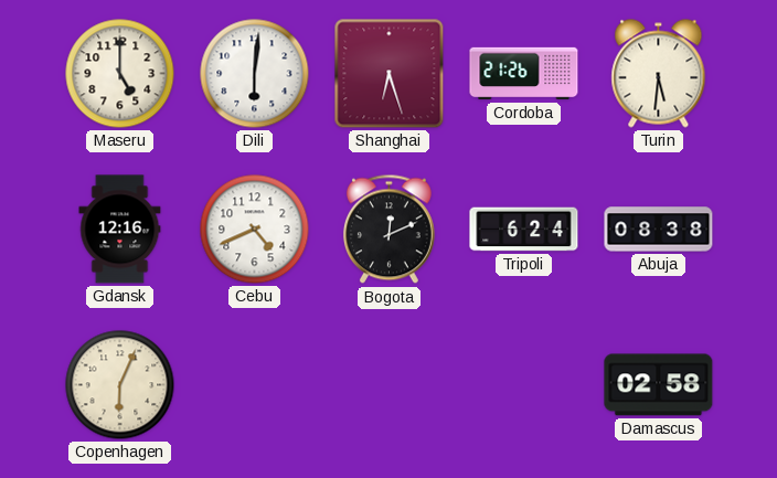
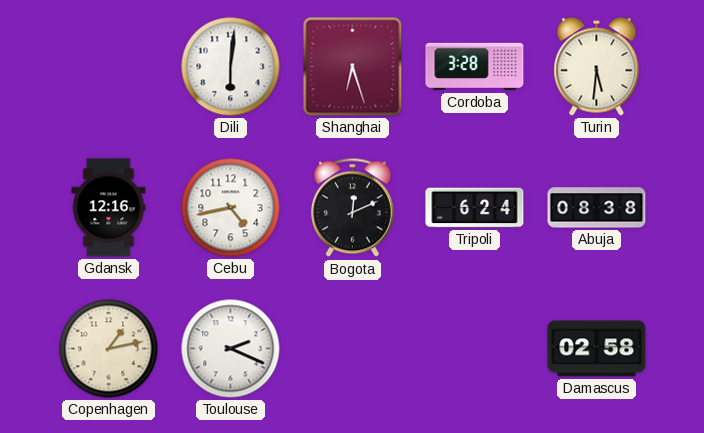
Maseru: 5:00 -> none
Cordoba: 21:26 -> 3:28
Cebu: 4:41 -> 4:43
Copenhagen: 6:04 -> 1:13
Toulouse: none -> 2:19
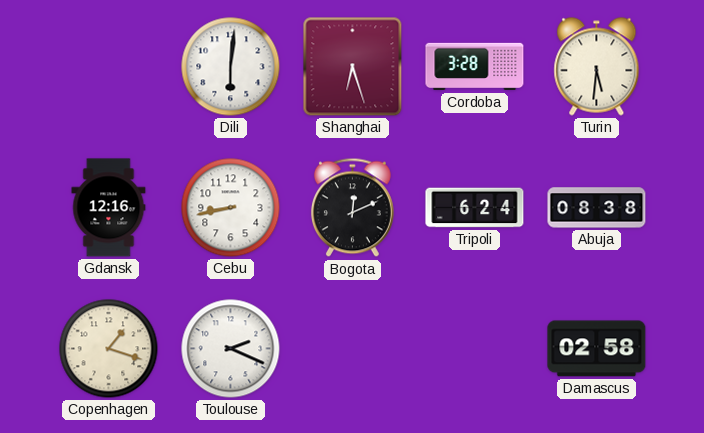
Cebu: 4:43 -> 8:43
Copenhagen: 1:13 -> 1:18
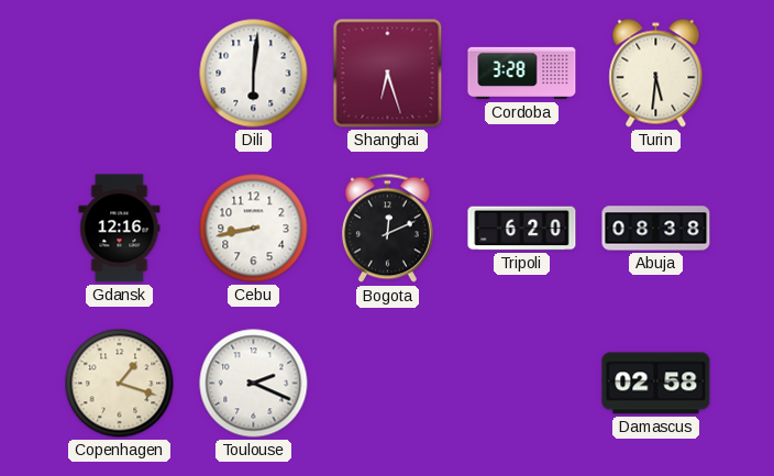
Tripoli: 6:24 -> 6:20
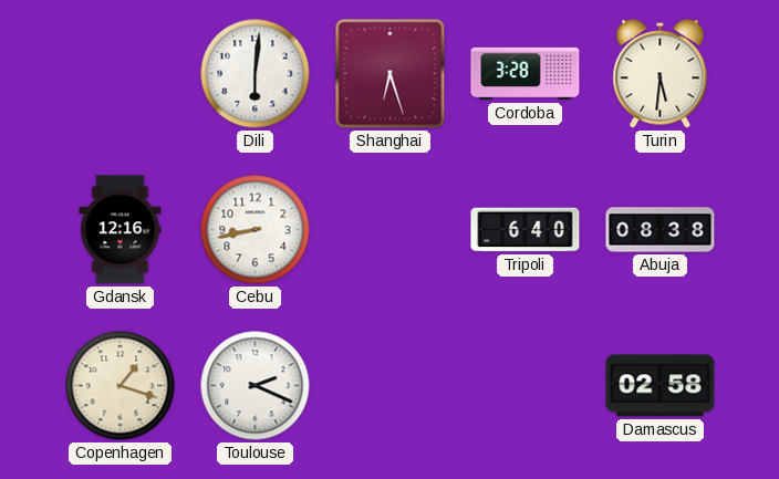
Bogota: 12:11 -> none
Tripoli: 6:20 -> 6:40
